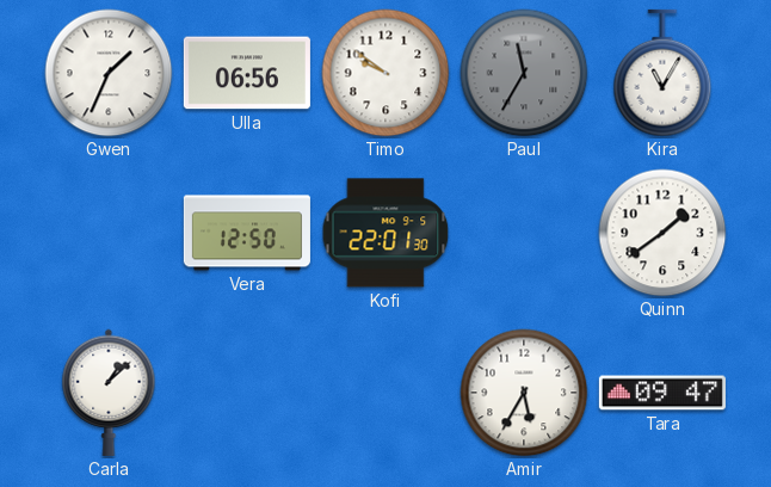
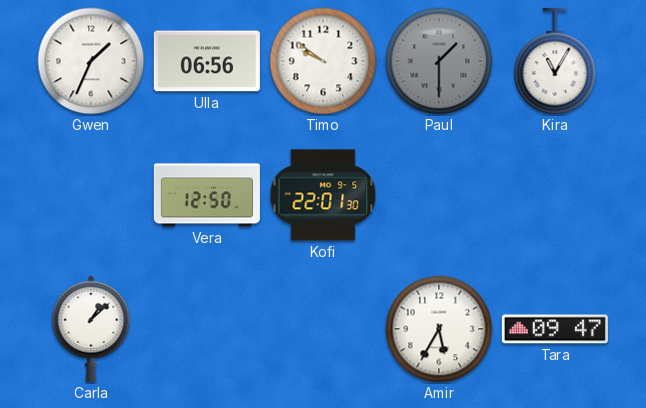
Paul: 11:35 -> 1:30
Quinn: 1:39 -> none
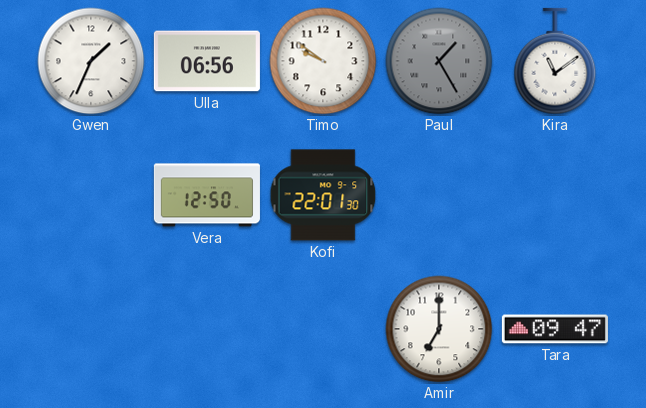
Paul: 1:30 -> 1:25
Kira: 11:05 -> 11:09
Carla: 1:08 -> none
Amir: 5:35 -> 7:00
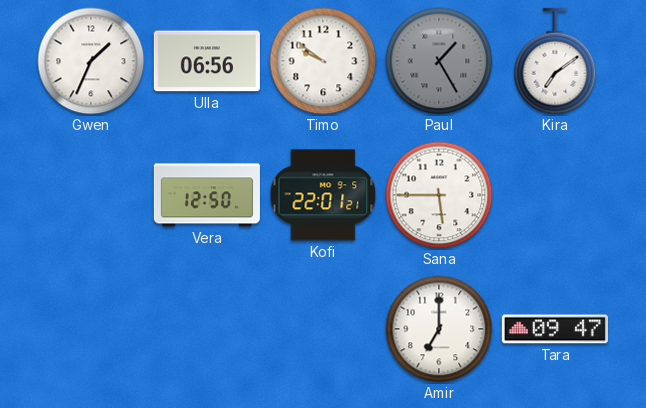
Kira: 11:09 -> 7:09
Kofi: 22:01:30 -> 22:01:21
Sana: none -> 5:45
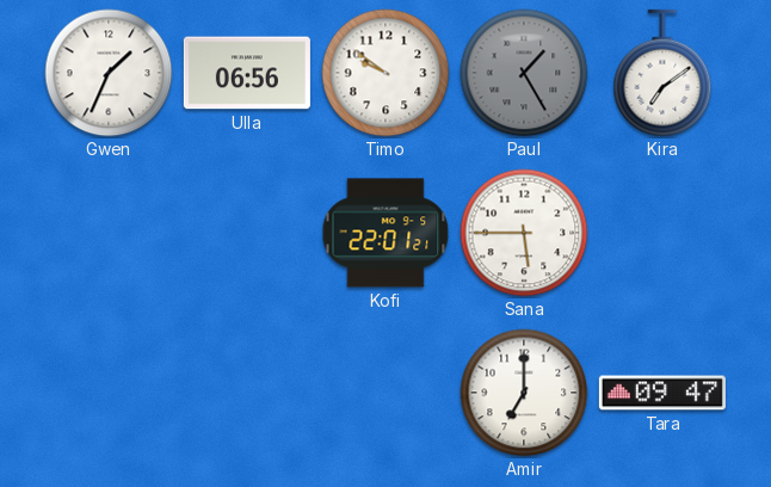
Vera: 12:50 -> none
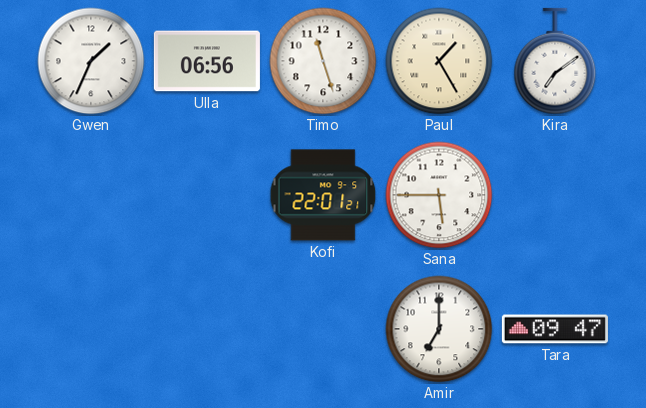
Timo: 9:51 -> 11:27
Paul dial: grey -> cream
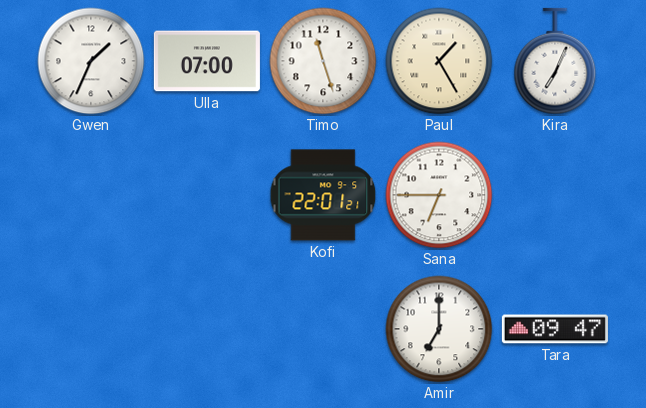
Ulla: 06:56 -> 07:00
Kira: 7:09 -> 7:04
Sana: 5:45 -> 6:45
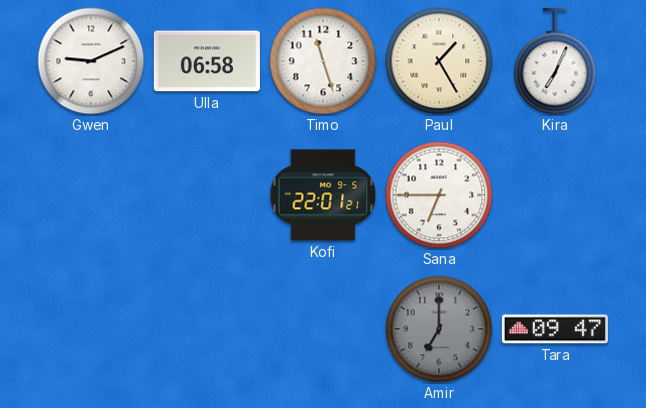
Gwen: 1:34 -> 9:11
Ulla: 07:00 -> 06:58
Amir dial: white -> grey
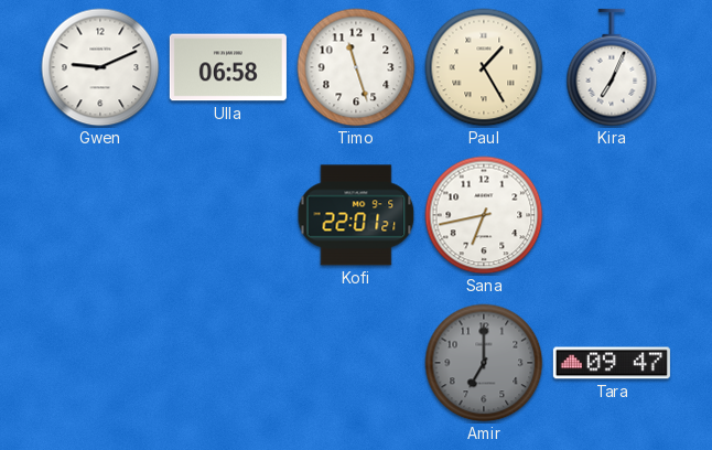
Sana: 6:45 -> 6:43
